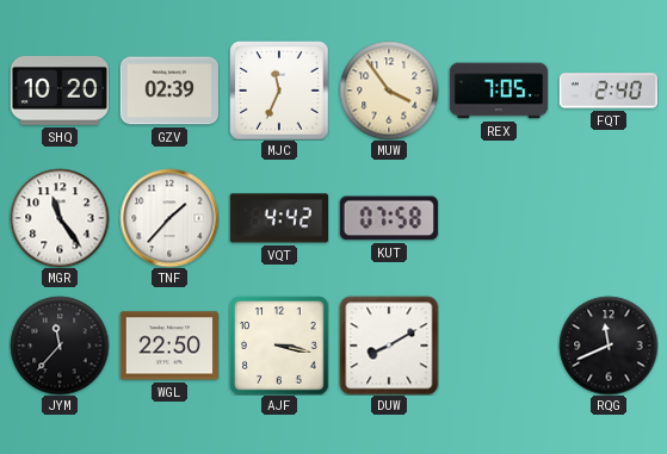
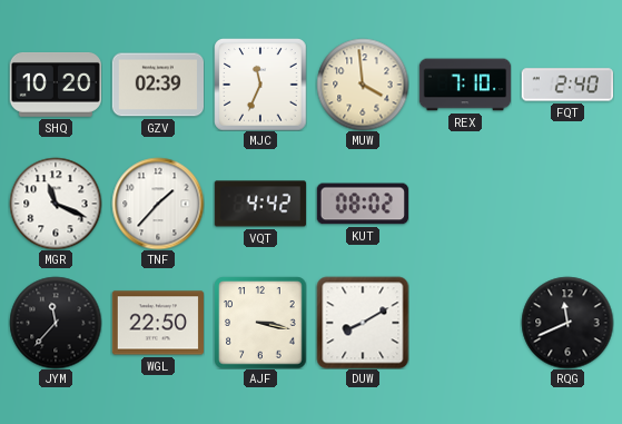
MUW: 3:54 -> 3:59
REX: 7:05 -> 7:10
MGR: 11:24 -> 11:19
KUT: 07:58 -> 08:02
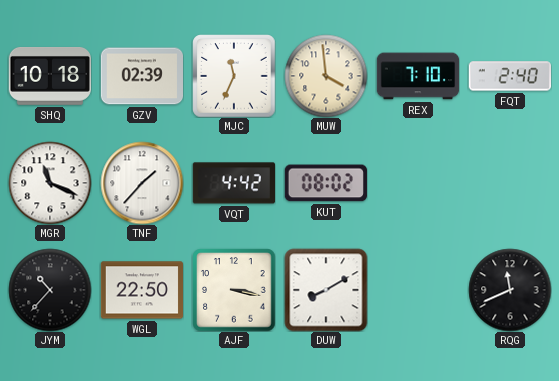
SHQ: 10:20 -> 10:18
JYM: 11:37 -> 10:37
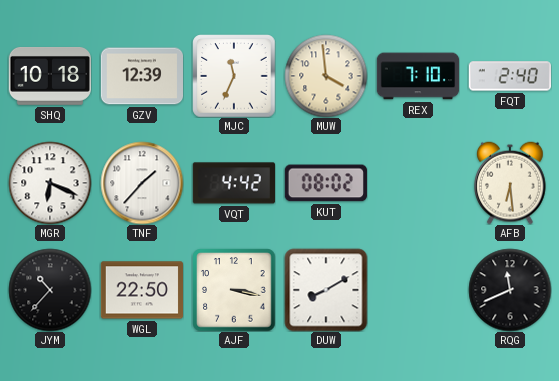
GZV: 02:39 -> 12:39
MGR: 11:19 -> 6:19
AFB: none -> 6:29
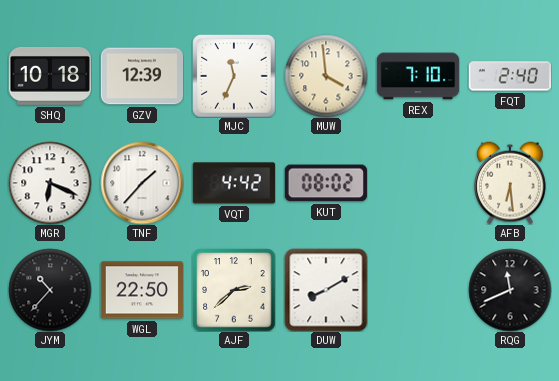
AJF: 3:17 -> 2:38
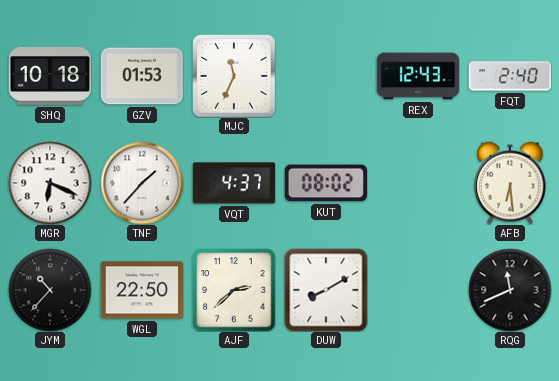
GZV: 12:39 -> 01:53
MUW: 3:59 -> none
REX: 7:10 -> 12:43
VQT: 4:42 -> 4:37
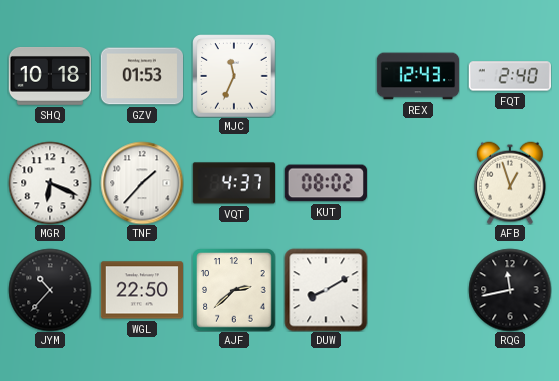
AFB: 6:29 -> 12:57
RQG: 11:41 -> 11:43
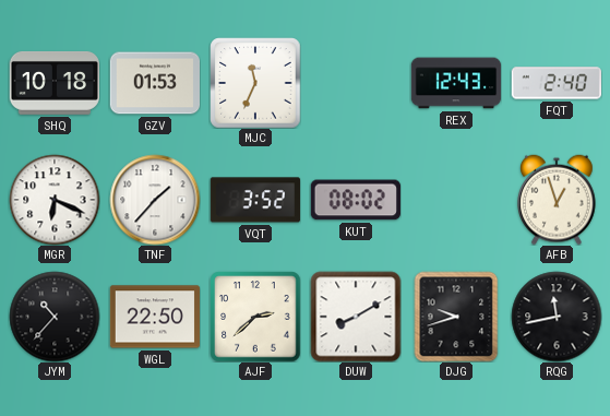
VQT: 4:37 -> 3:52
DJG: none -> 9:42
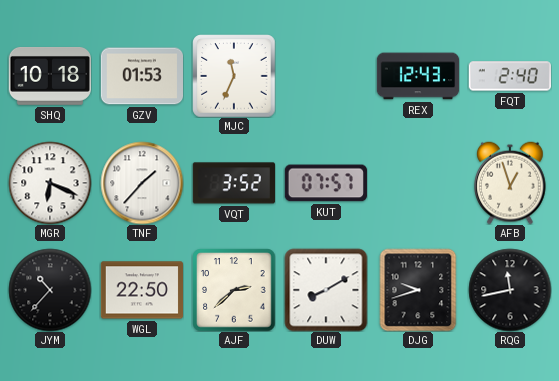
KUT: 08:02 -> 07:57
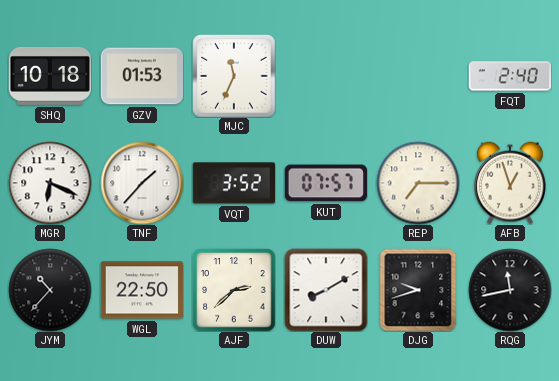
REX: 12:43 -> none
REP: none -> 7:15
